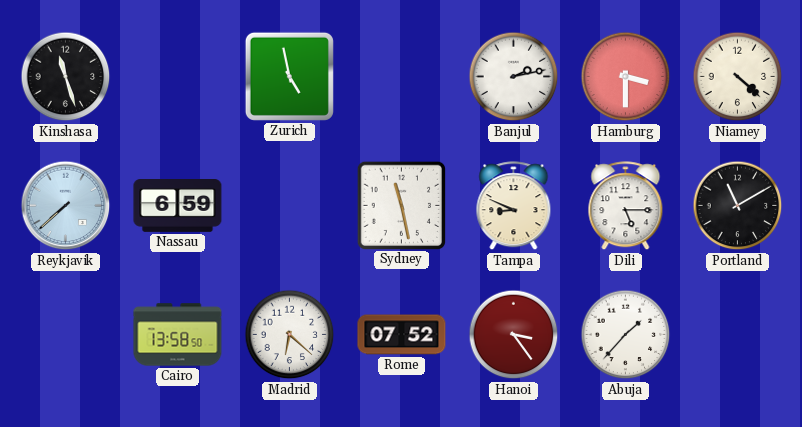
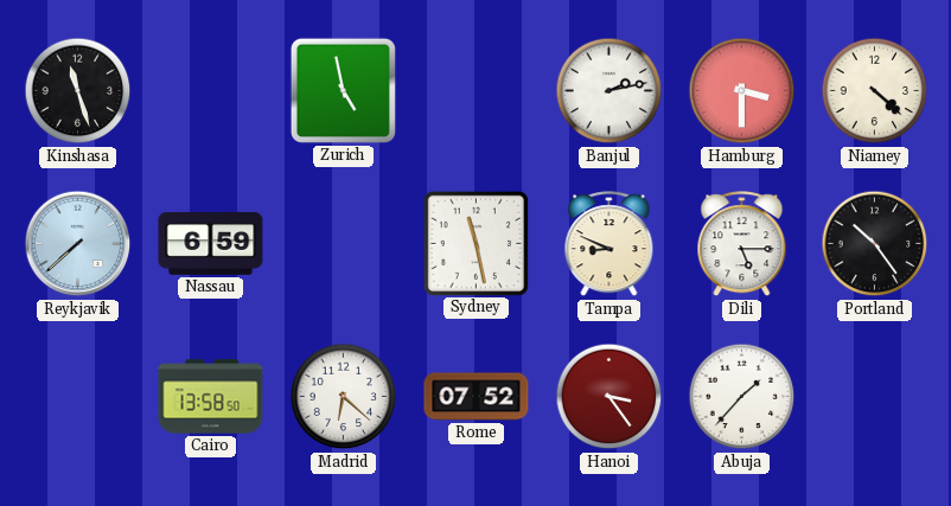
Portland: 11:10 -> 10:24
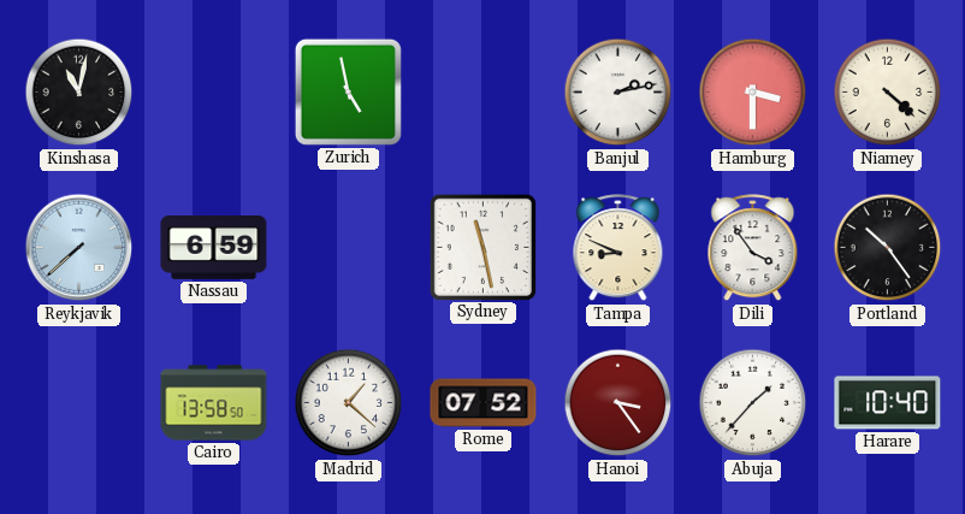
Kinshasa: 11:27 -> 11:02
Dili: 5:15 -> 3:54
Madrid: 6:22 -> 1:22
Harare: none -> 10:40
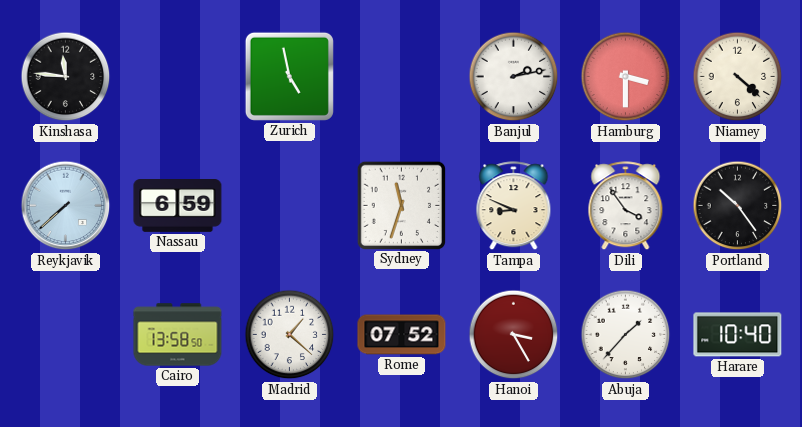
Kinshasa: 11:02 -> 11:46
Sydney: 11:28 -> 11:33
Hanoi: 3:24 -> 3:25
